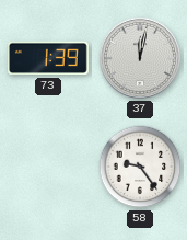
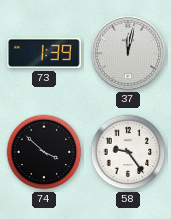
74: none -> 3:52
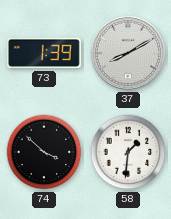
37: 12:02 -> 8:10
58: 9:24 -> 1:31
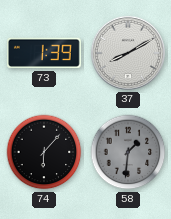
74: 3:52 -> 6:07
58 dial: white -> grey
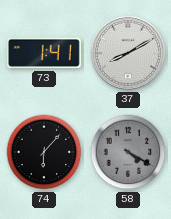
73: 1:39 -> 1:41
58: 1:31 -> 4:20
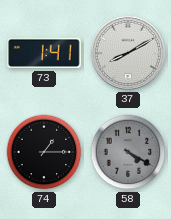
74: 6:07 -> 1:15
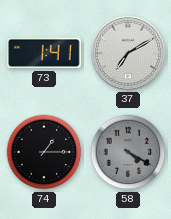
37: 8:10 -> 7:10
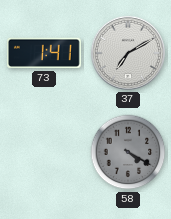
74: 1:15 -> none
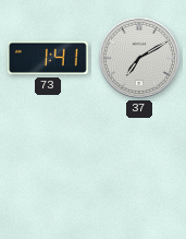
58: 4:20 -> none
